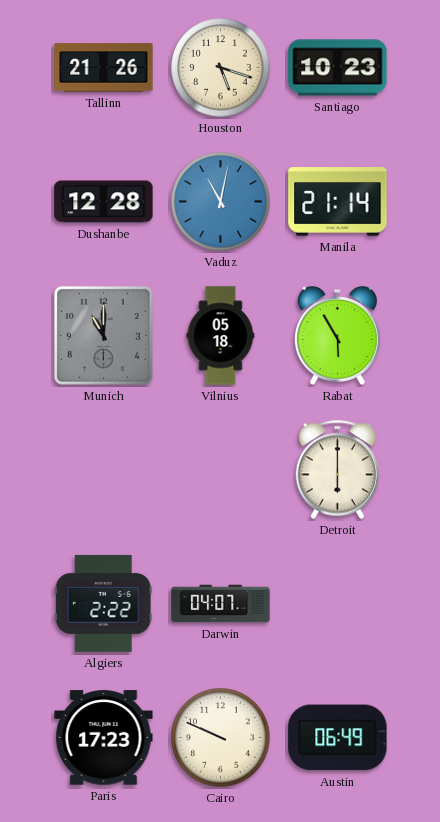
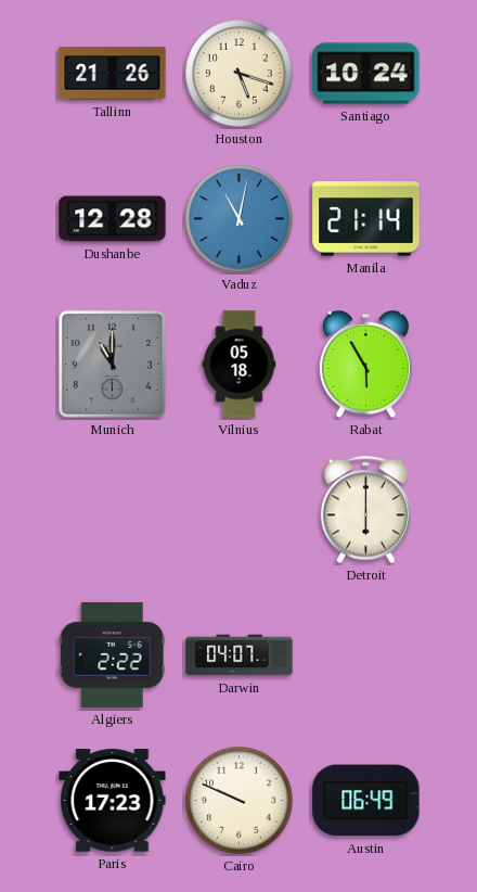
Santiago: 10:23 -> 10:24
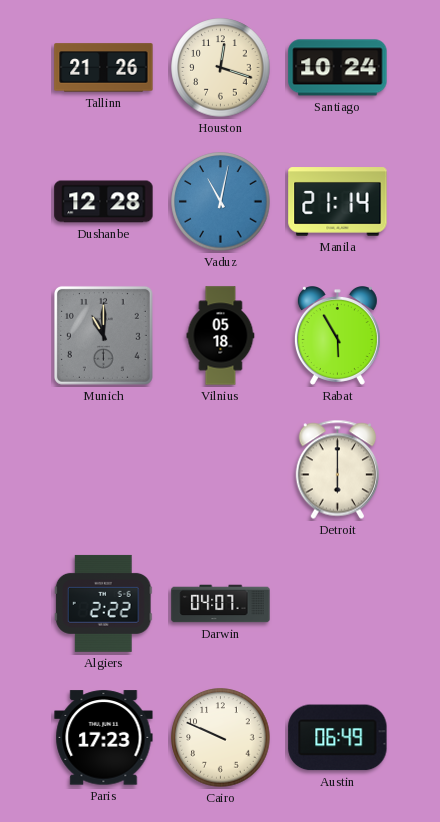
Houston: 5:18 -> 12:18
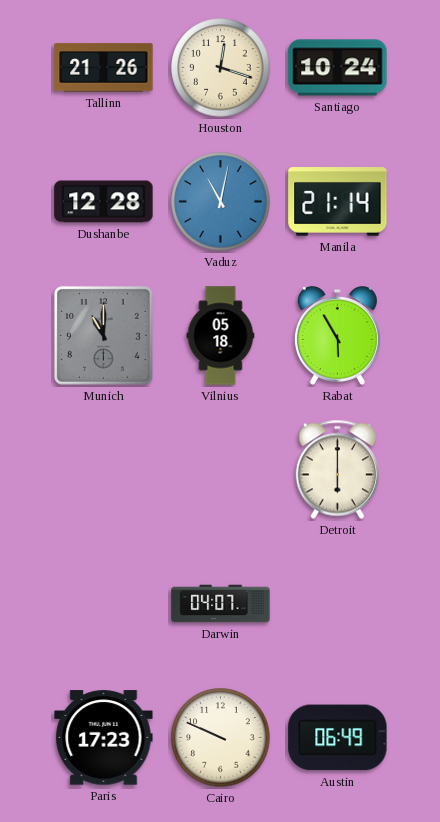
Algiers: 2:22 -> none
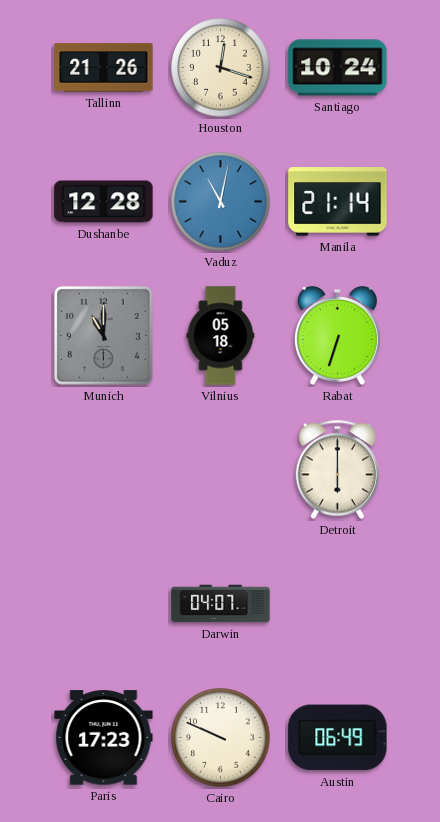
Rabat: 5:55 -> 6:33
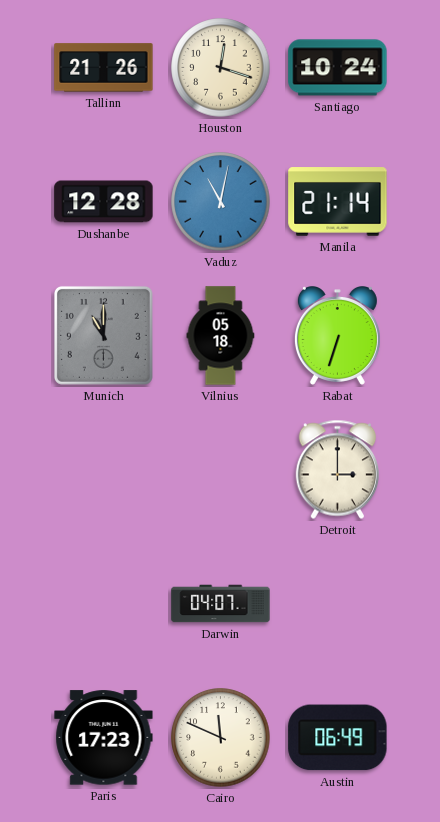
Detroit: 6:00 -> 3:00
Cairo: 9:49 -> 11:49
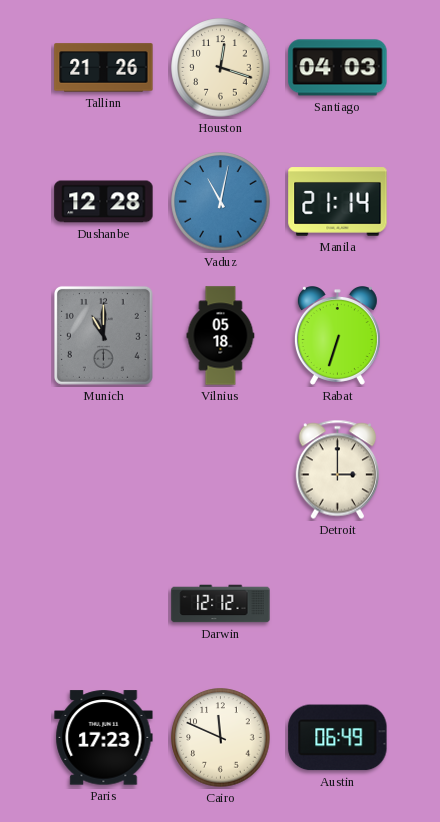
Santiago: 10:24 -> 04:03
Darwin: 04:07 -> 12:12
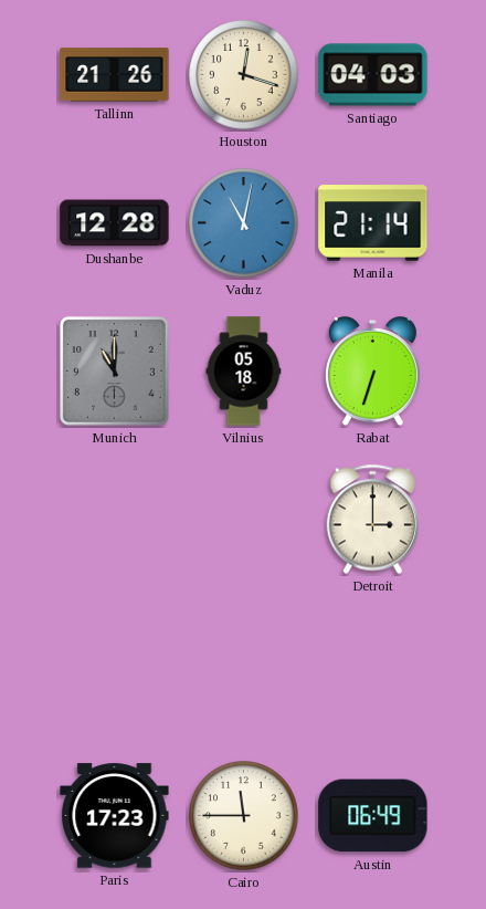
Darwin: 12:12 -> none
Cairo: 11:49 -> 11:45
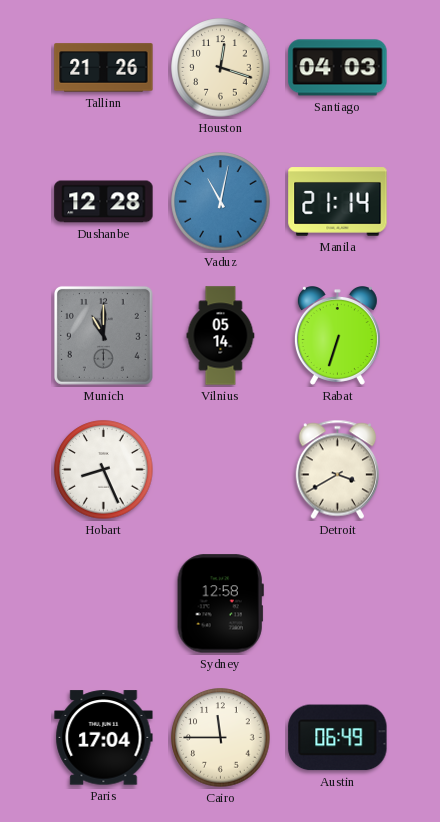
Vilnius: 05:18 -> 05:14
Hobart: none -> 8:26
Detroit: 3:00 -> 3:40
Sydney: none -> 12:58
Paris: 17:23 -> 17:04
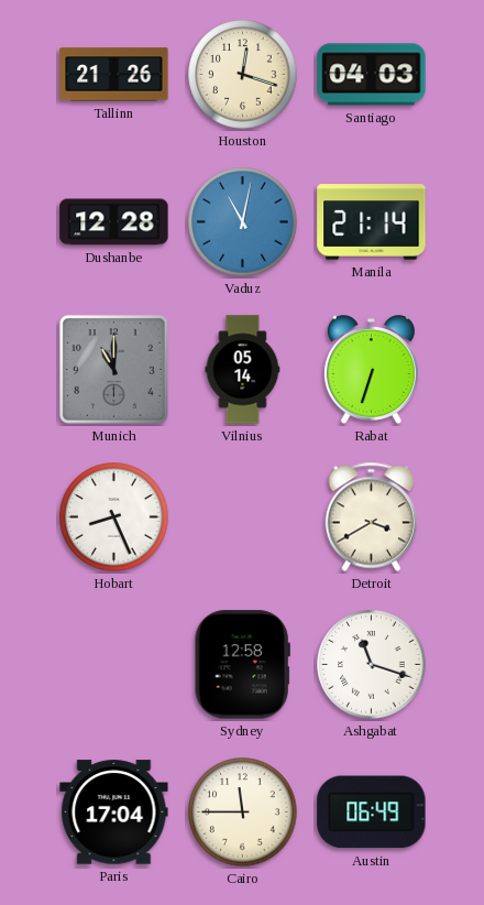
Ashgabat: none -> 11:18
